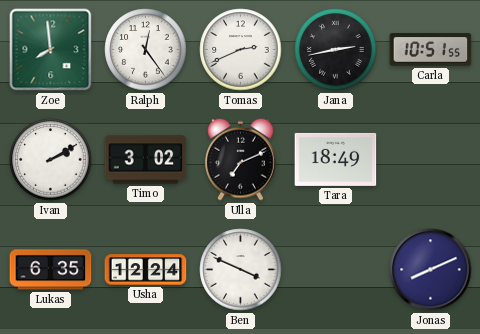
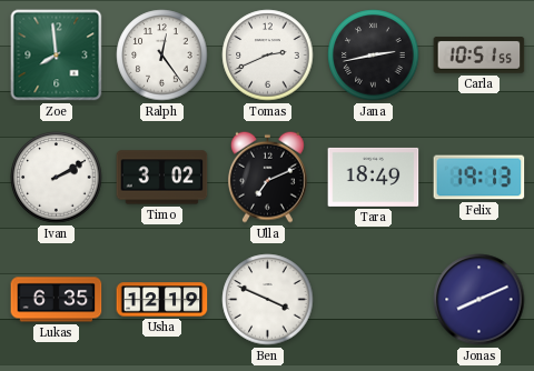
Felix: none -> 19:13
Usha: 12:24 -> 12:19
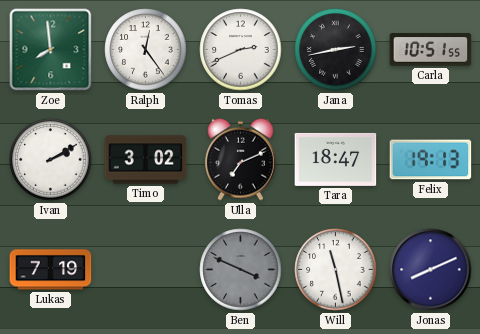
Tara: 18:49 -> 18:47
Lukas: 6:35 -> 7:19
Usha: 12:19 -> none
Ben dial: white -> grey
Will: none -> 11:28
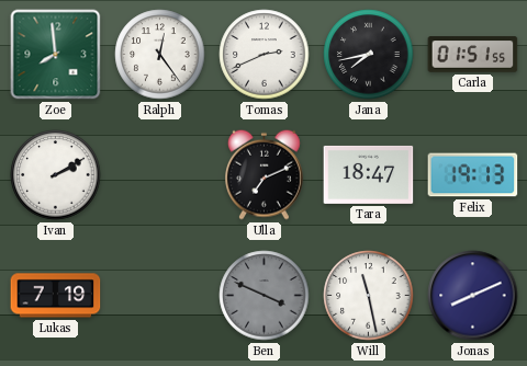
Jana: 2:43 -> 7:43
Carla: 10:51 -> 01:51
Timo: 3:02 -> none
